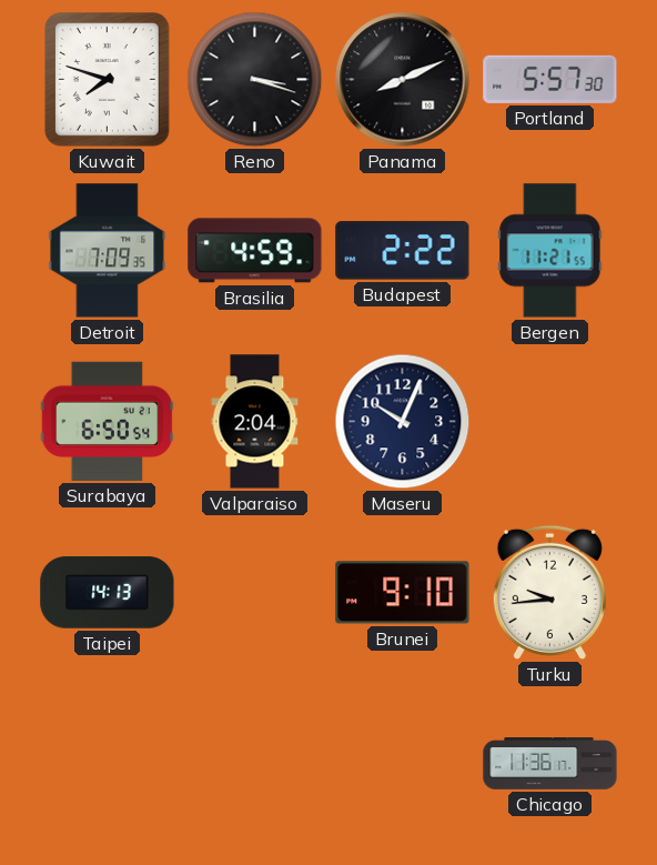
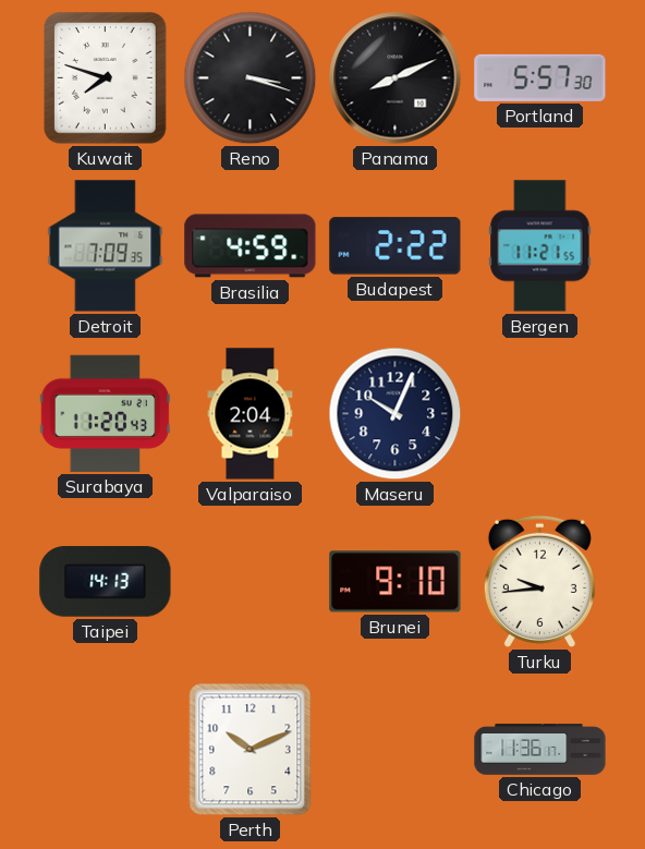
Surabaya: 6:50 -> 11:20
Perth: none -> 10:11
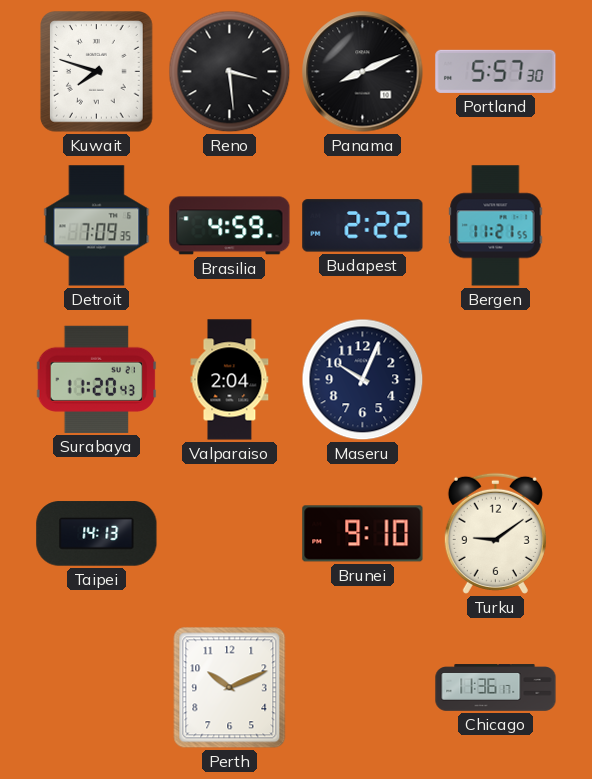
Reno: 3:18 -> 3:29
Turku: 9:44 -> 9:09
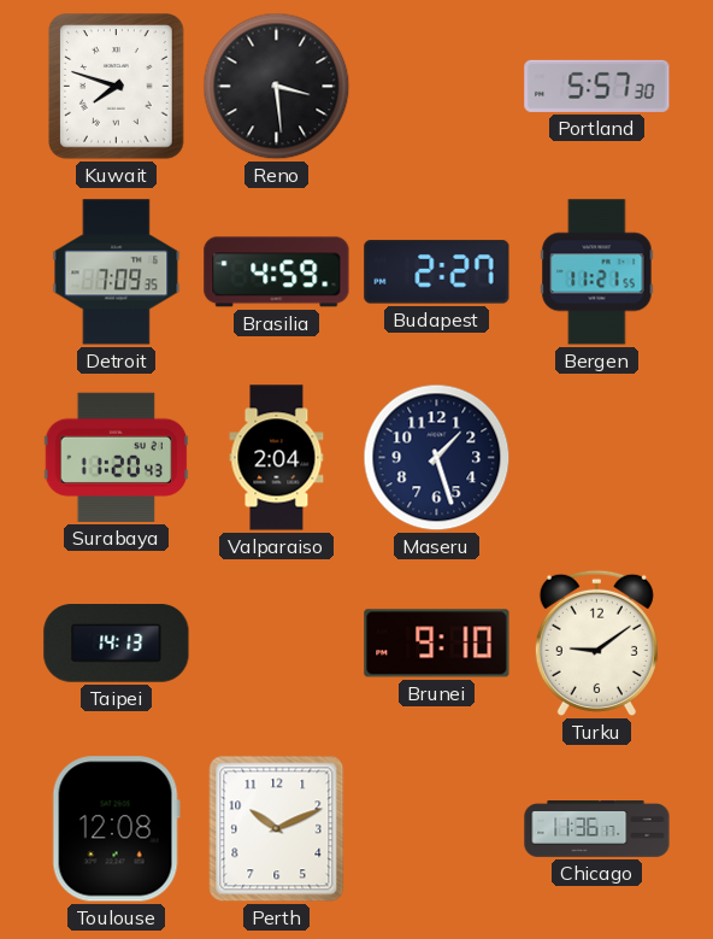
Panama: 8:11 -> none
Budapest: 2:22 -> 2:27
Maseru: 10:04 -> 1:27
Toulouse: none -> 12:08
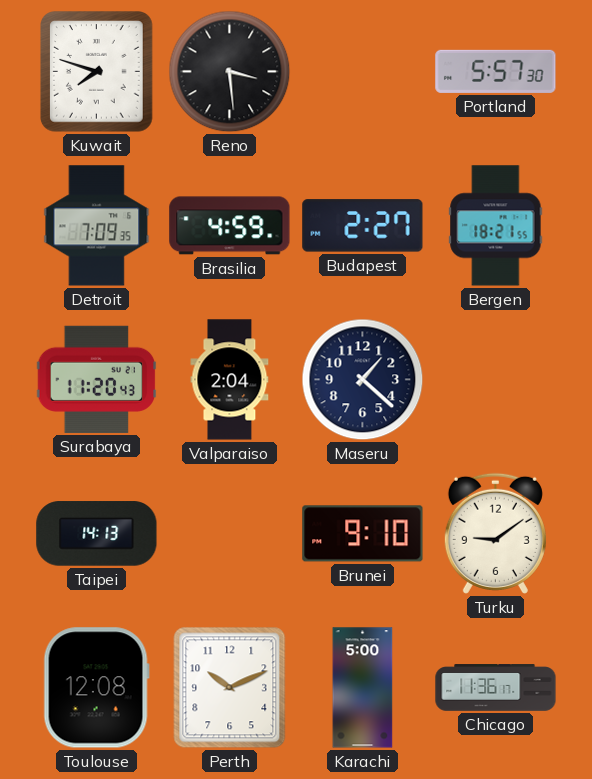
Bergen: 11:21 -> 18:21
Maseru: 1:27 -> 1:22
Karachi: none -> 5:00
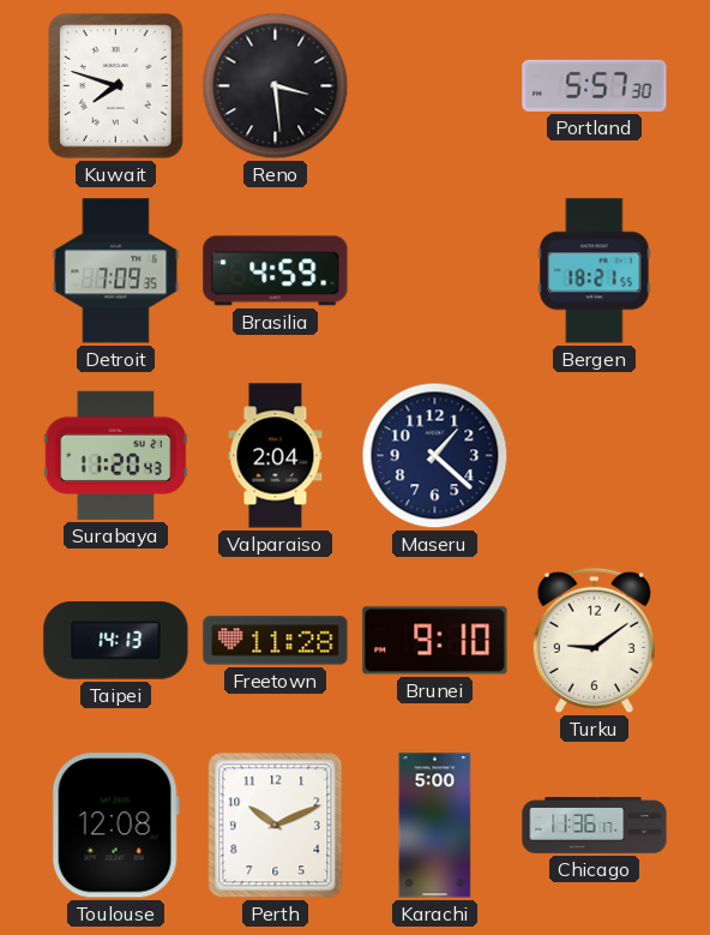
Budapest: 2:27 -> none
Freetown: none -> 11:28
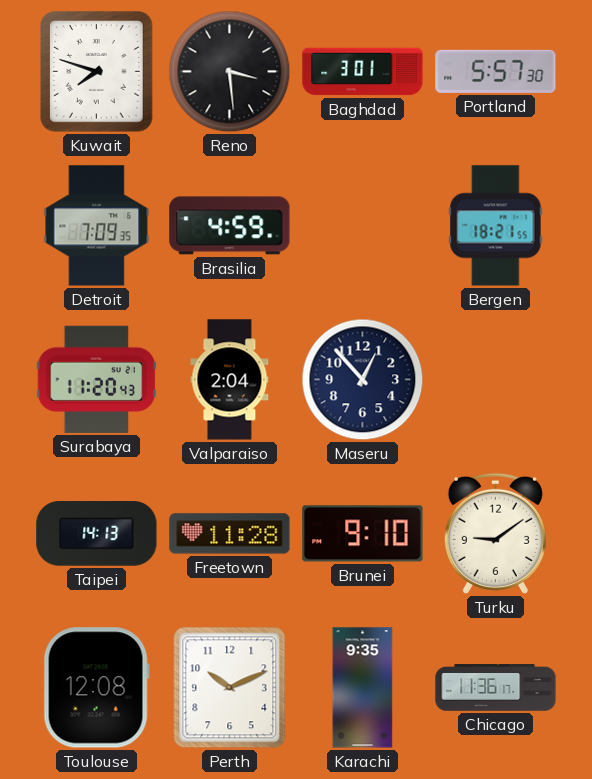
Baghdad: none -> 3:01
Maseru: 1:22 -> 12:53
Karachi: 5:00 -> 9:35
